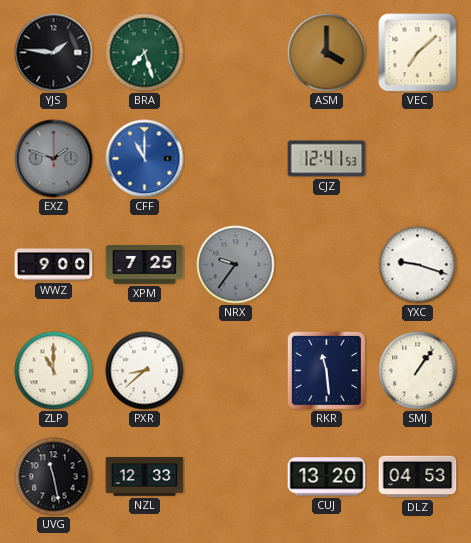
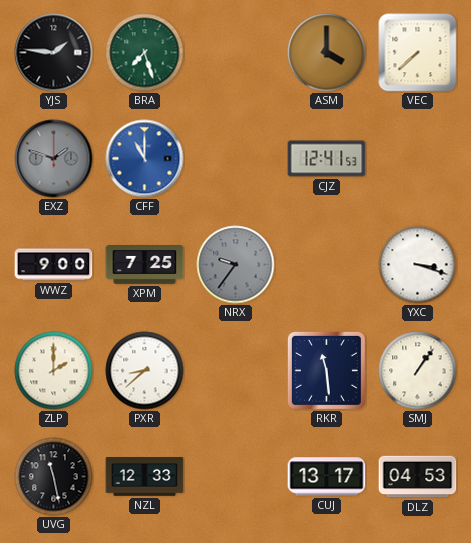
VEC: 7:08 -> 7:38
YXC: 9:18 -> 3:18
ZLP: 11:00 -> 2:00
CUJ: 13:20 -> 13:17
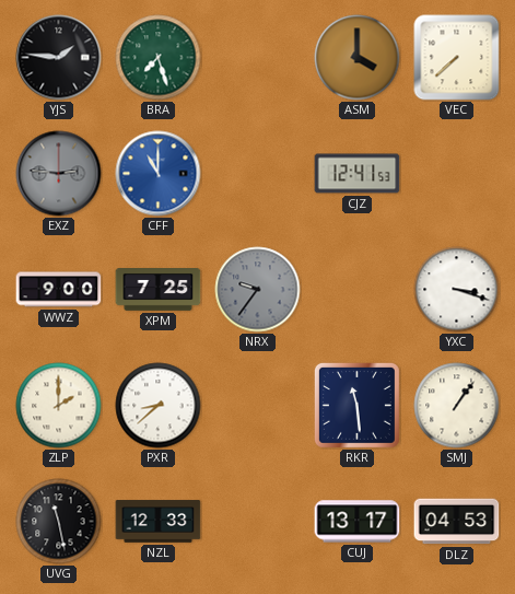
EXZ: 1:48 -> 2:46
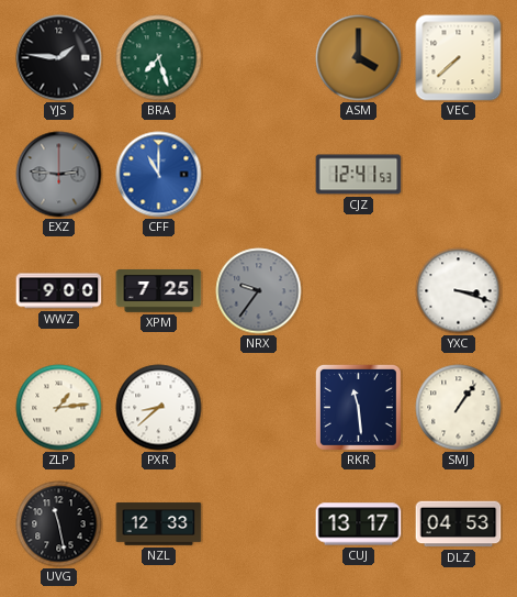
ZLP: 2:00 -> 1:14
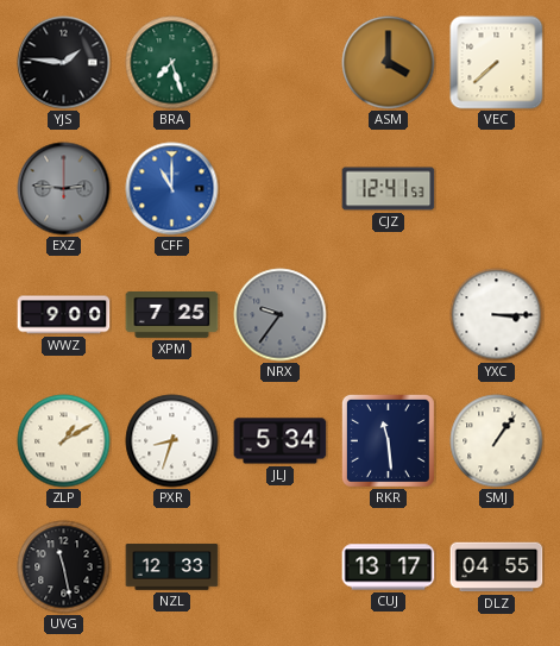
YXC: 3:18 -> 3:15
ZLP: 1:14 -> 1:10
PXR: 8:38 -> 8:33
JLJ: none -> 5:34
DLZ: 04:53 -> 04:55
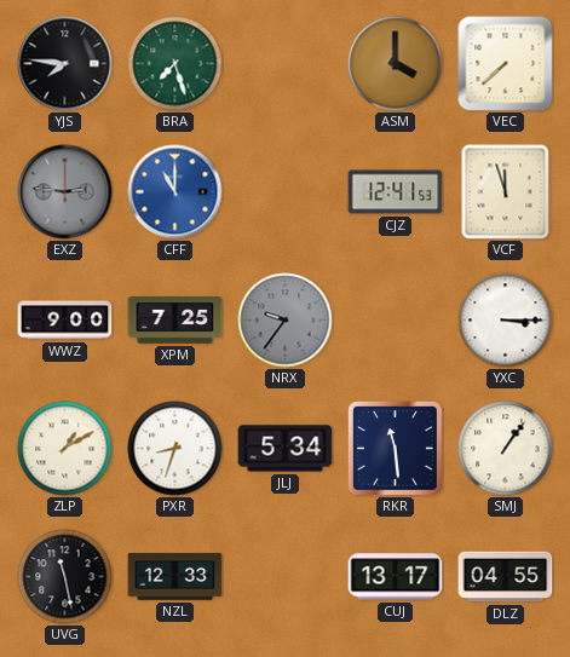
YJS: 1:46 -> 7:46
VCF: none -> 11:57
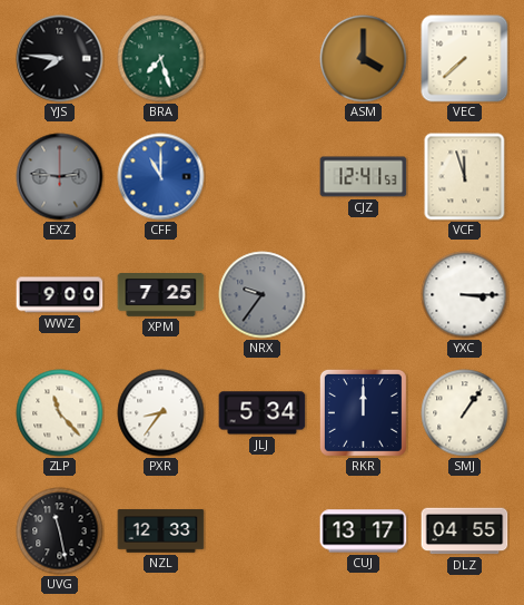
ZLP: 1:10 -> 11:23
PXR: 8:33 -> 8:36
RKR: 11:29 -> 12:00
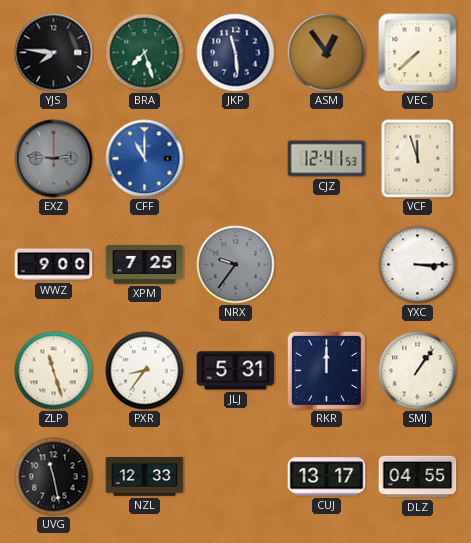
JKP: none -> 11:29
ASM: 4:00 -> 12:54
ZLP: 11:23 -> 11:27
JLJ: 5:34 -> 5:31
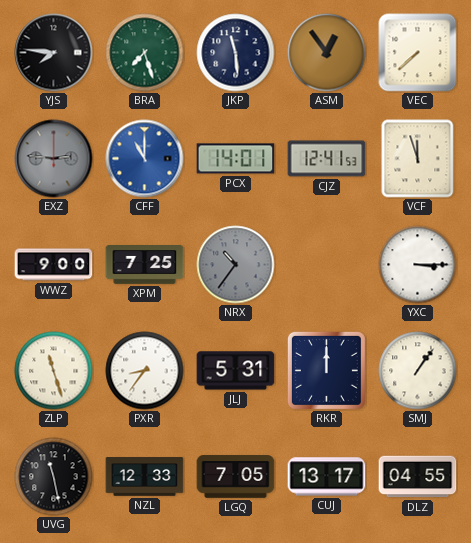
PCX: none -> 14:01
NRX: 9:36 -> 10:36
LGQ: none -> 7:05
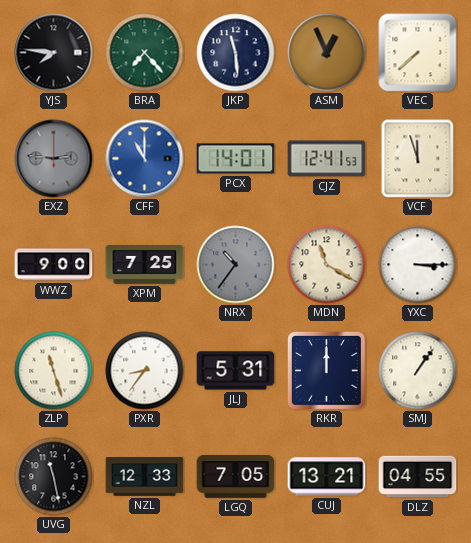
BRA: 7:27 -> 7:23
ASM: 12:54 -> 12:56
MDN: none -> 11:20
CUJ: 13:17 -> 13:21
